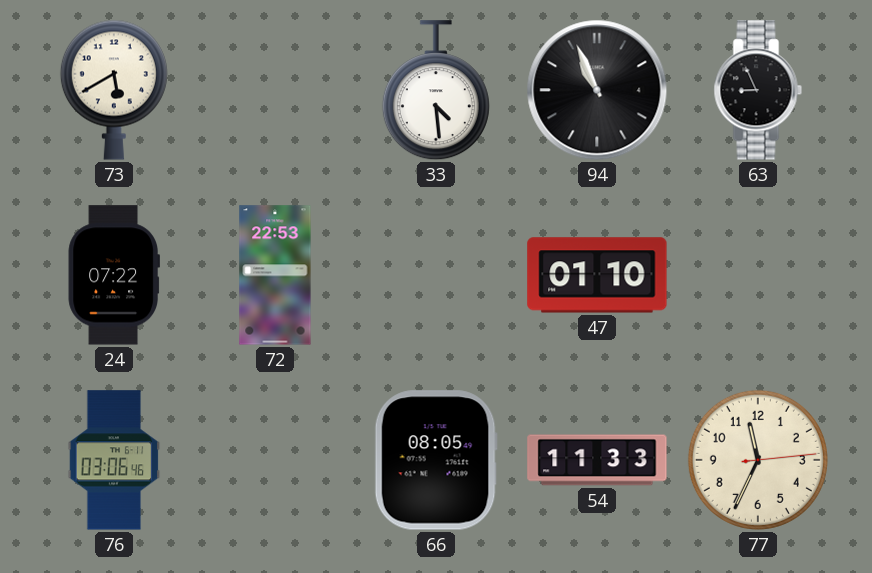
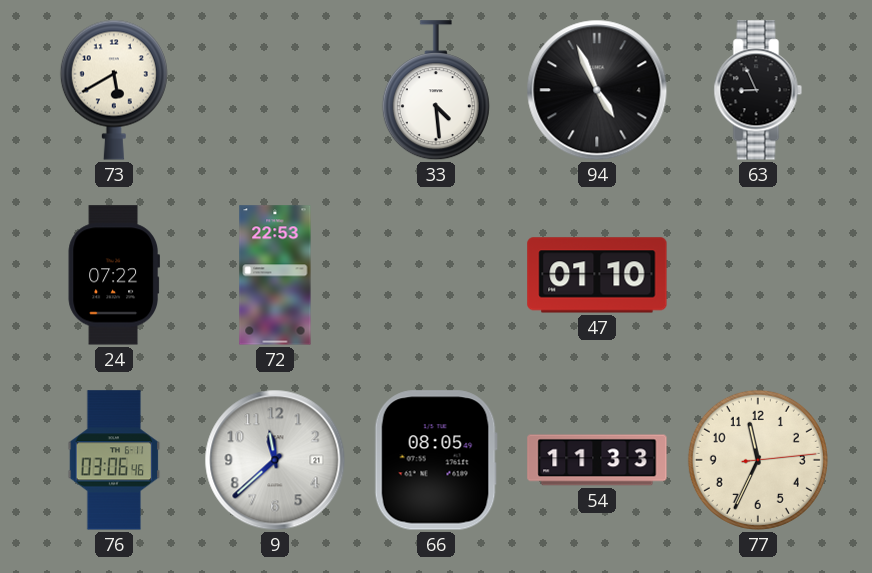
94: 10:56 -> 4:56
9: none -> 11:38
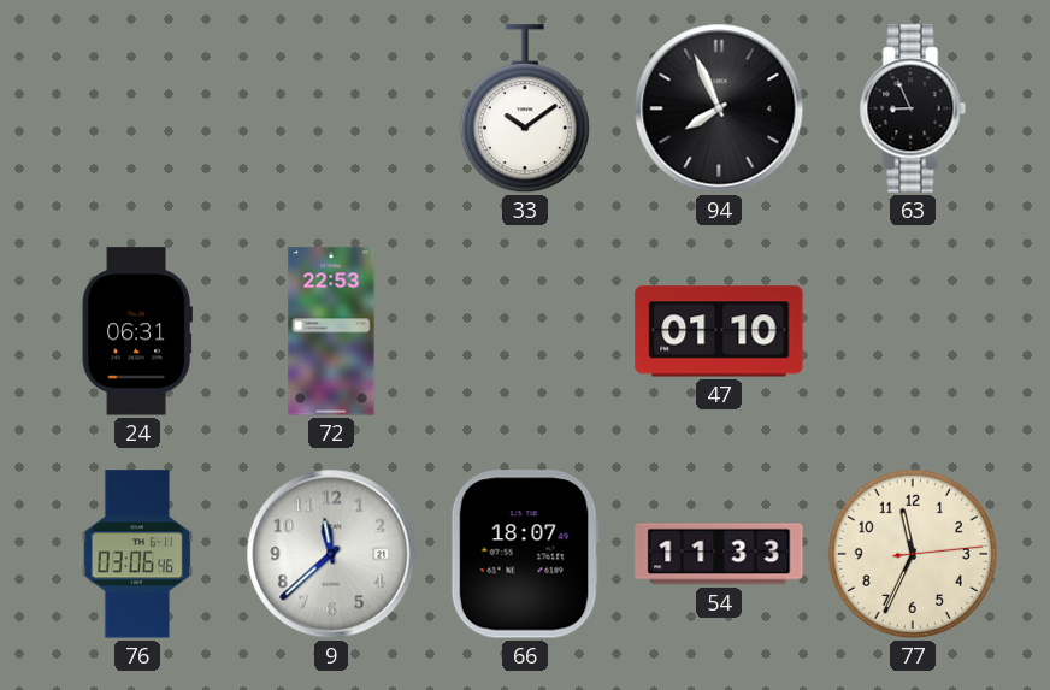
73: 5:40 -> none
33: 4:29 -> 10:09
94: 4:56 -> 7:56
24: 07:22 -> 06:31
66: 08:05 -> 18:07
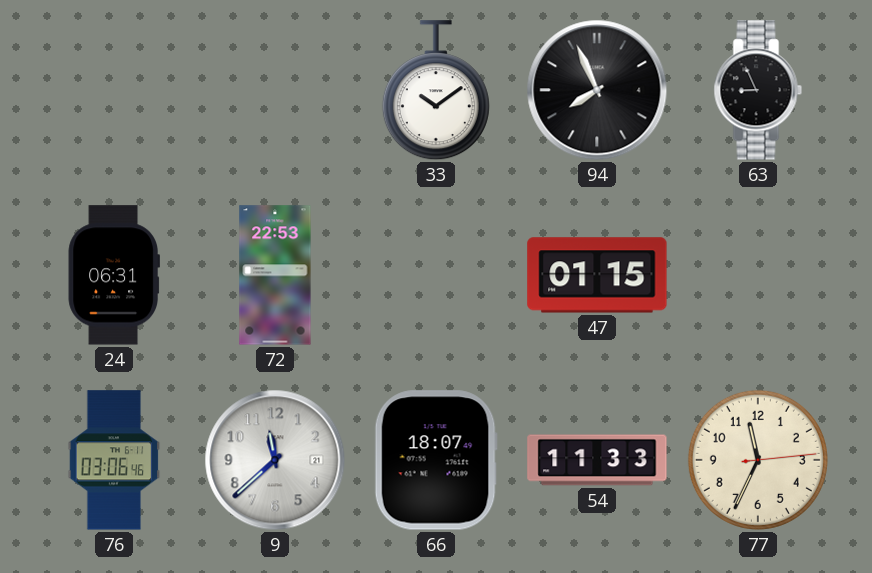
47: 01:10 -> 01:15
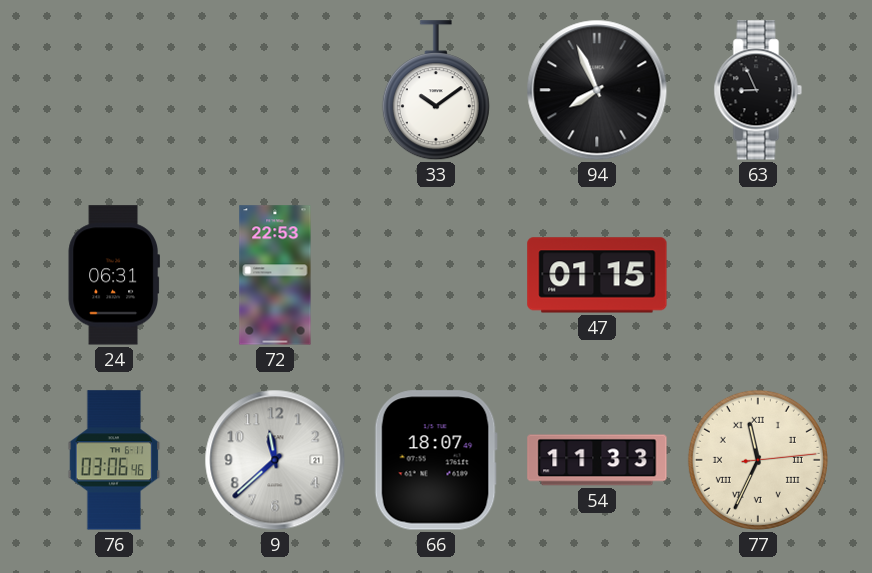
77 numerals: Arabic -> Roman
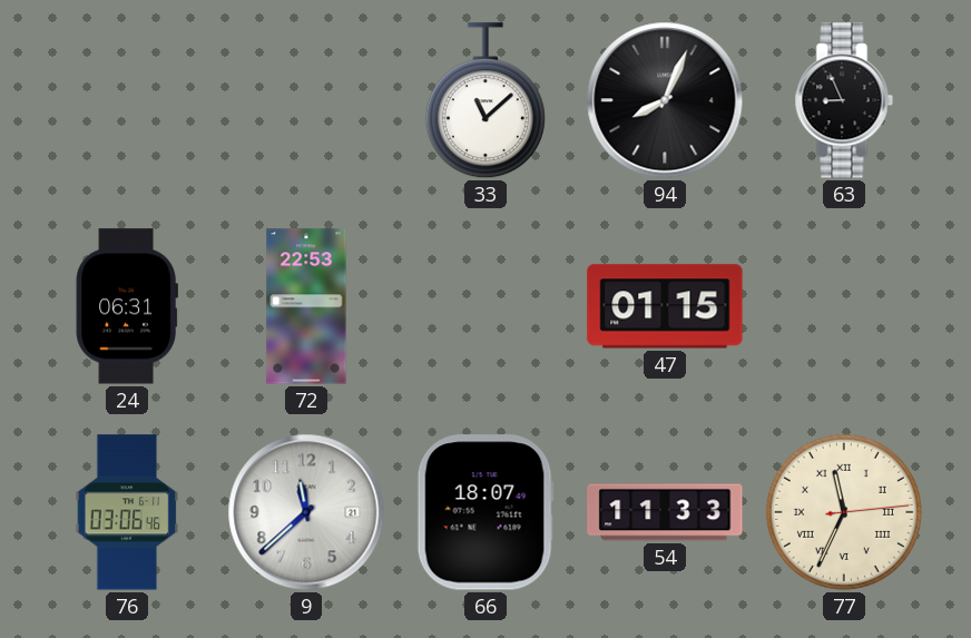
33: 10:09 -> 11:08
94: 7:56 -> 8:04
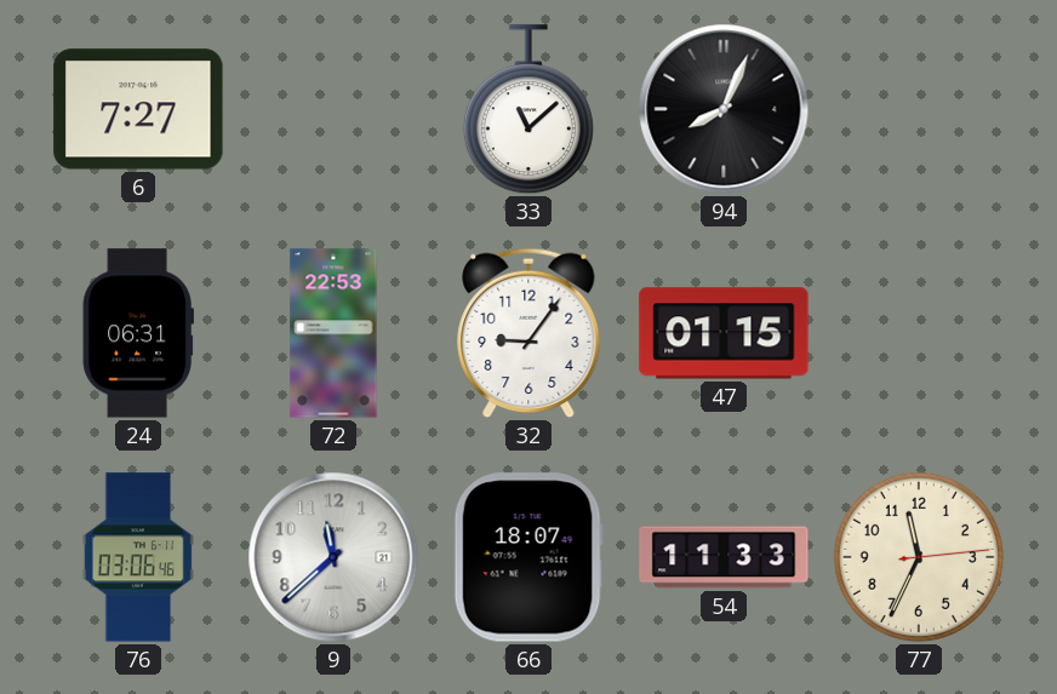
6: none -> 7:27
63: 8:56 -> none
32: none -> 9:06
77 numerals: Roman -> Arabic
